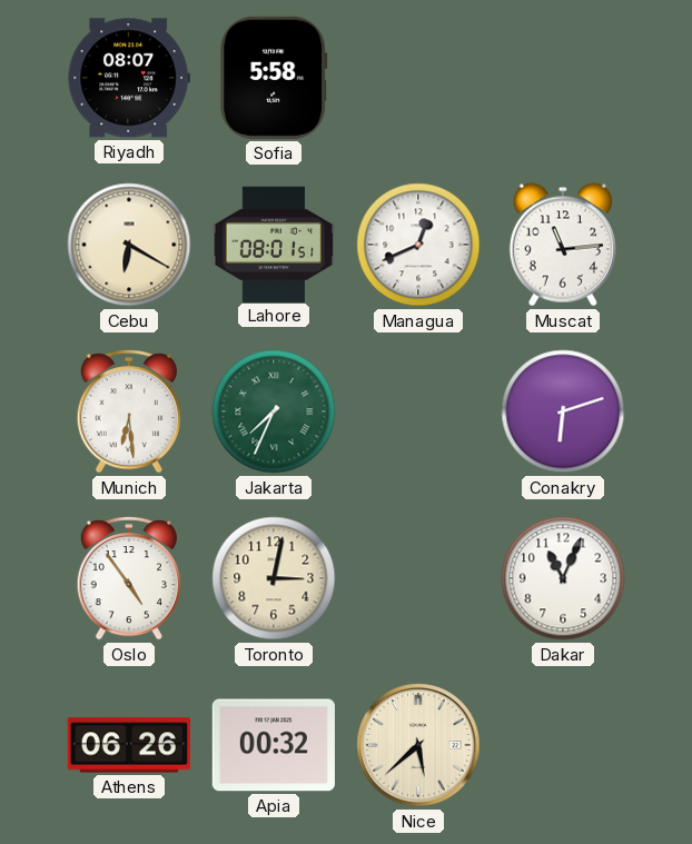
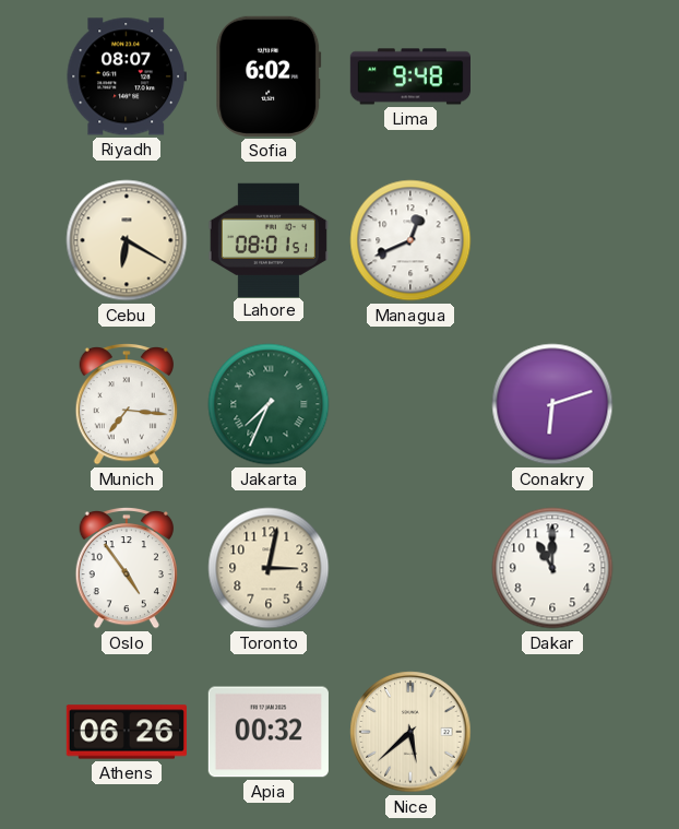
Sofia: 5:58 -> 6:02
Lima: none -> 9:48
Muscat: 11:14 -> none
Munich: 6:29 -> 7:16
Dakar: 11:04 -> 11:00
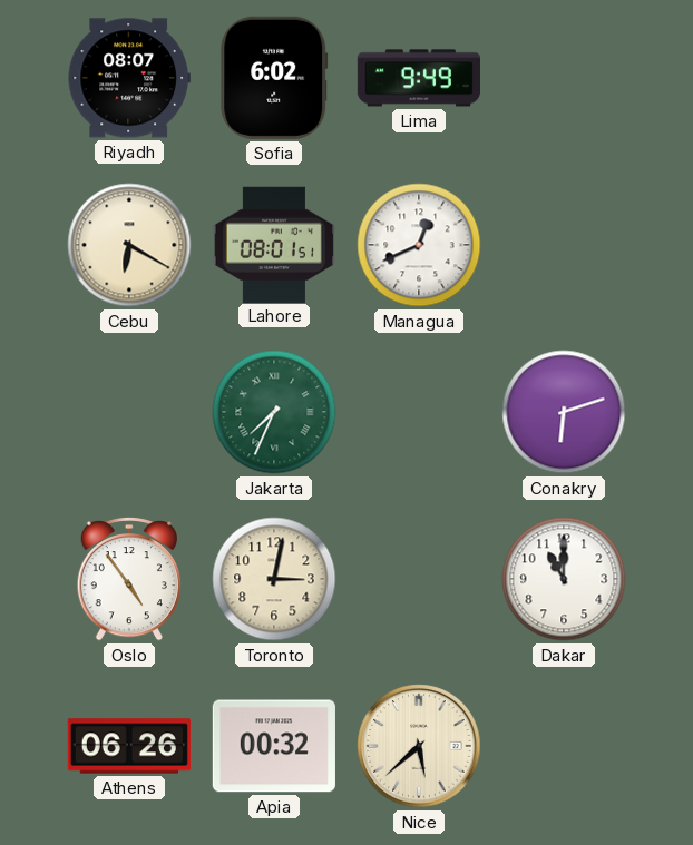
Lima: 9:48 -> 9:49
Munich: 7:16 -> none
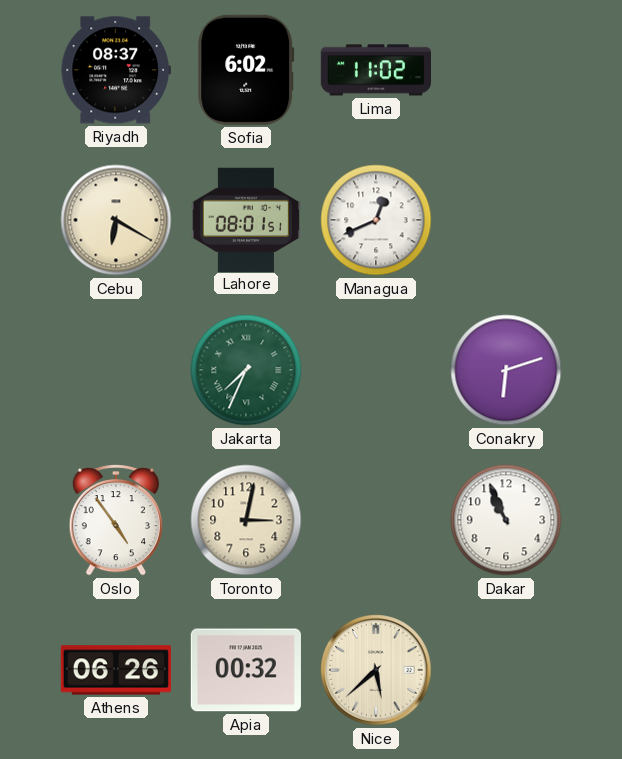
Riyadh: 08:07 -> 08:37
Lima: 9:49 -> 11:02
Dakar: 11:00 -> 10:56
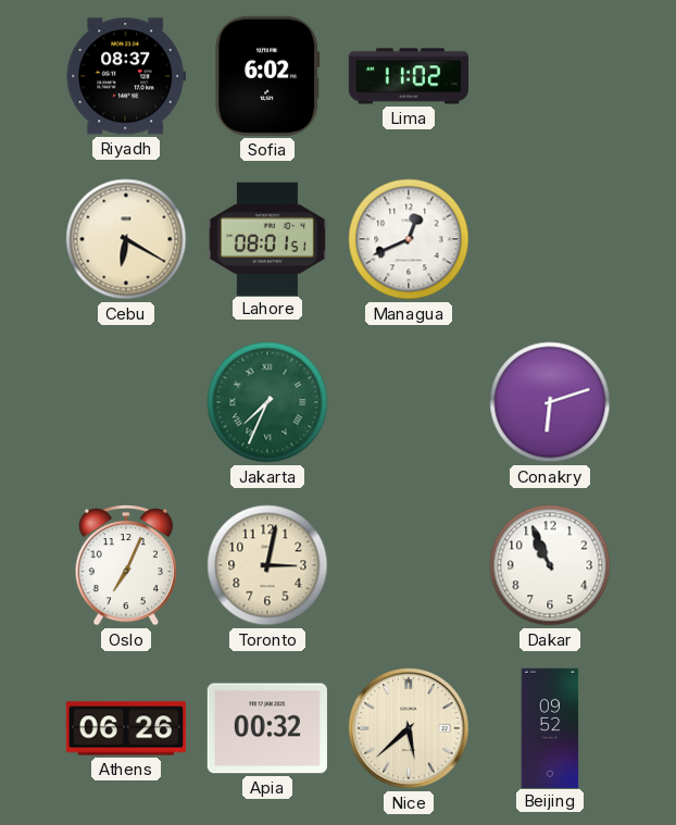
Oslo: 4:54 -> 7:04
Beijing: none -> 09:52
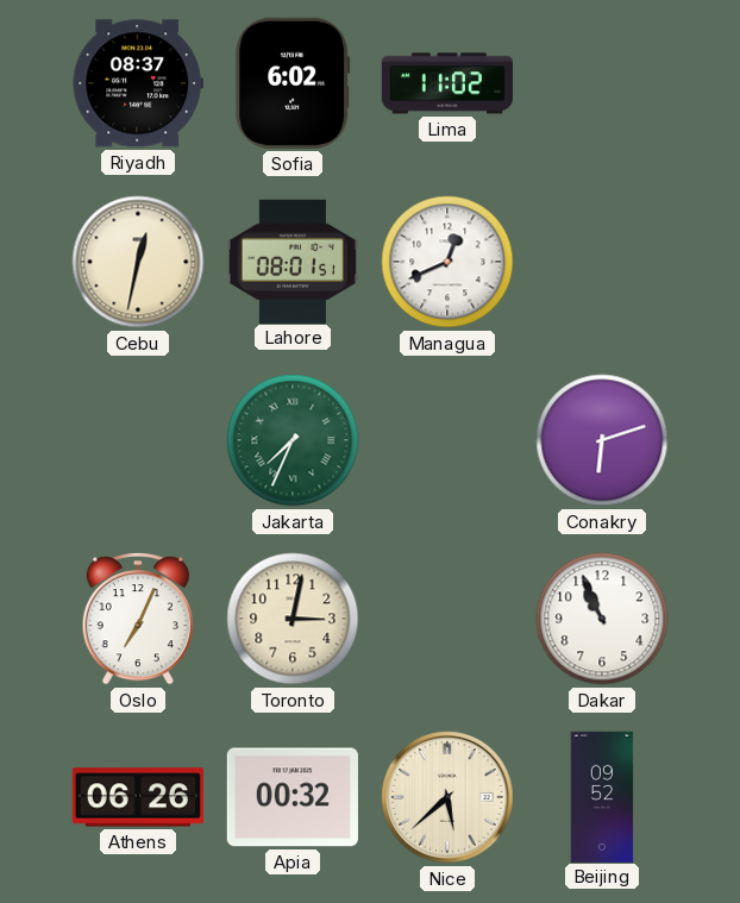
Cebu: 6:20 -> 12:32
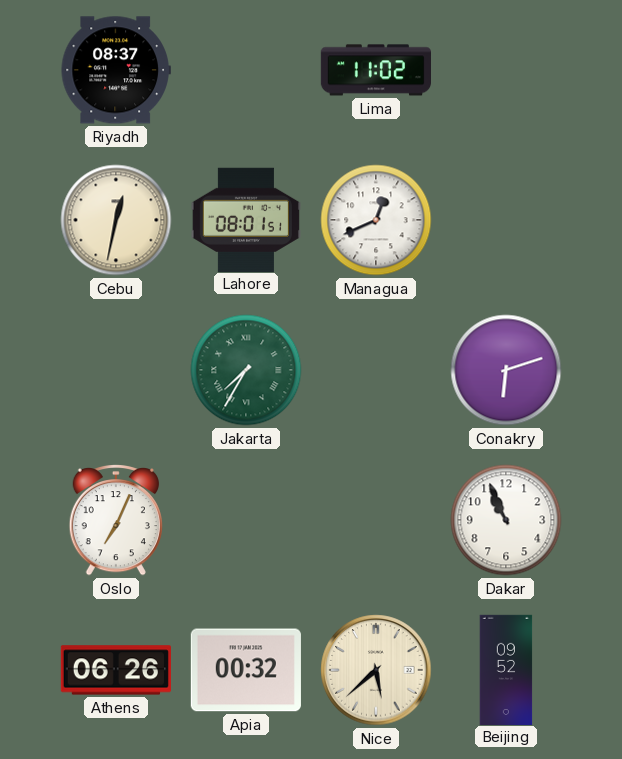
Sofia: 6:02 -> none
Jakarta: 7:34 -> 7:35
Toronto: 3:02 -> none
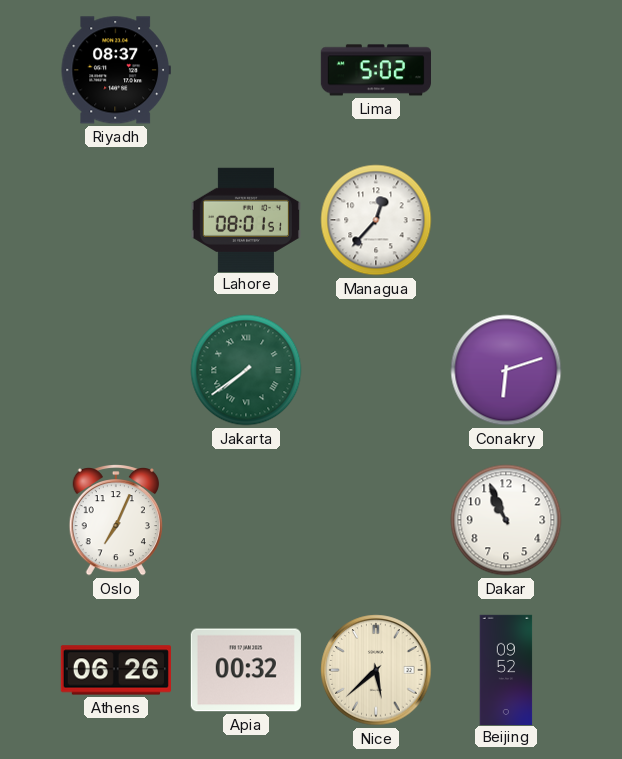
Lima: 11:02 -> 5:02
Cebu: 12:32 -> none
Managua: 12:41 -> 12:37
Jakarta: 7:35 -> 7:39
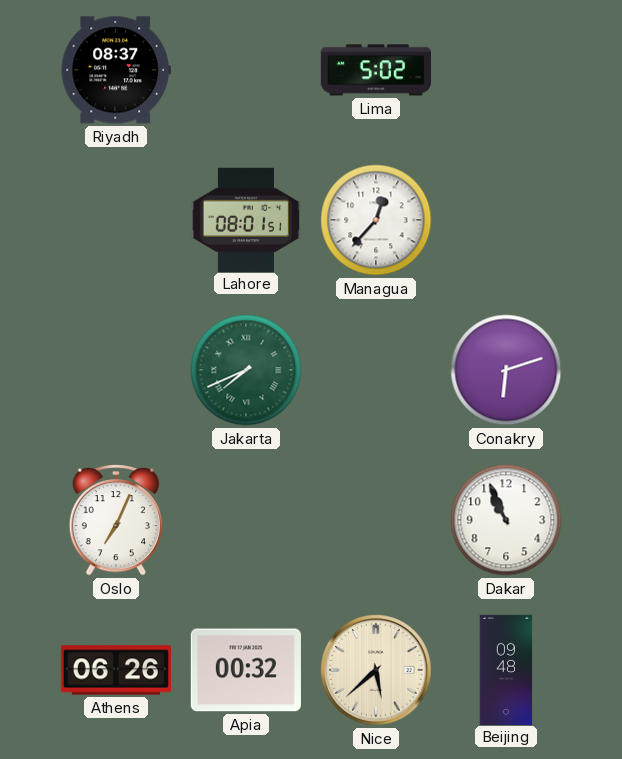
Jakarta: 7:39 -> 7:41
Beijing: 09:52 -> 09:48
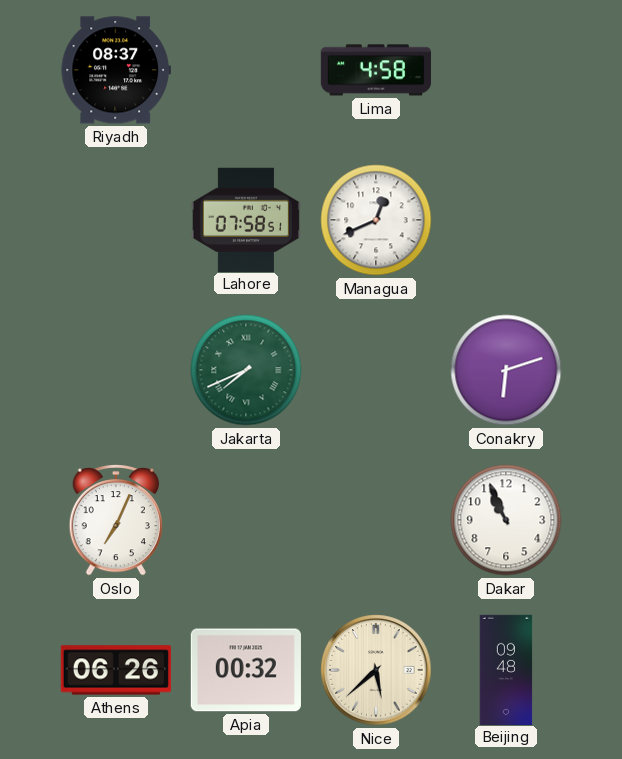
Lima: 5:02 -> 4:58
Lahore: 08:01 -> 07:58
Managua: 12:37 -> 12:41
